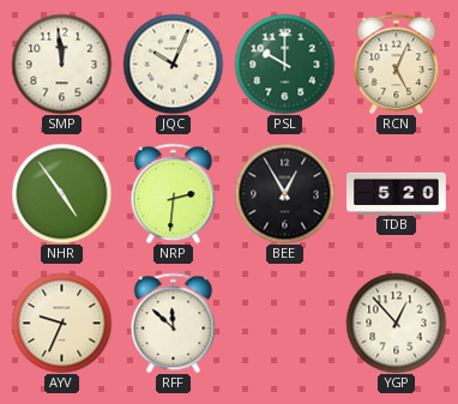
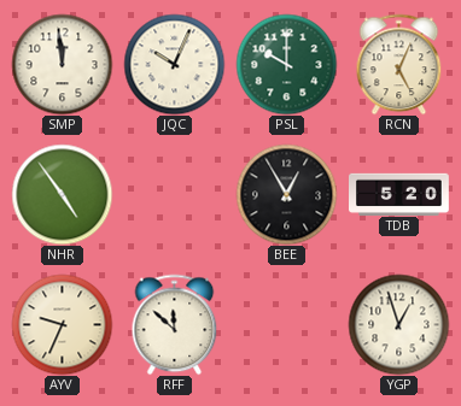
NRP: 2:31 -> none
YGP: 12:53 -> 12:57
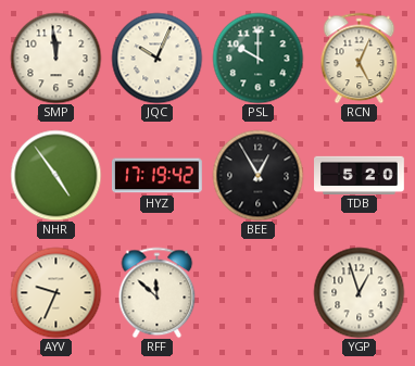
HYZ: none -> 17:19
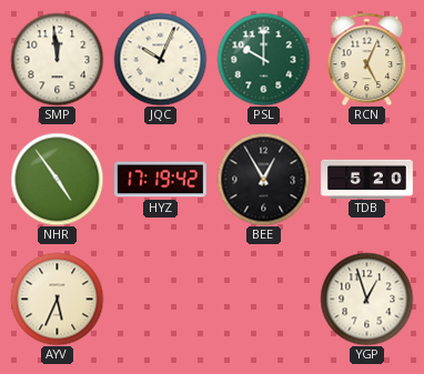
AYV: 9:34 -> 5:34
RFF: 11:52 -> none
